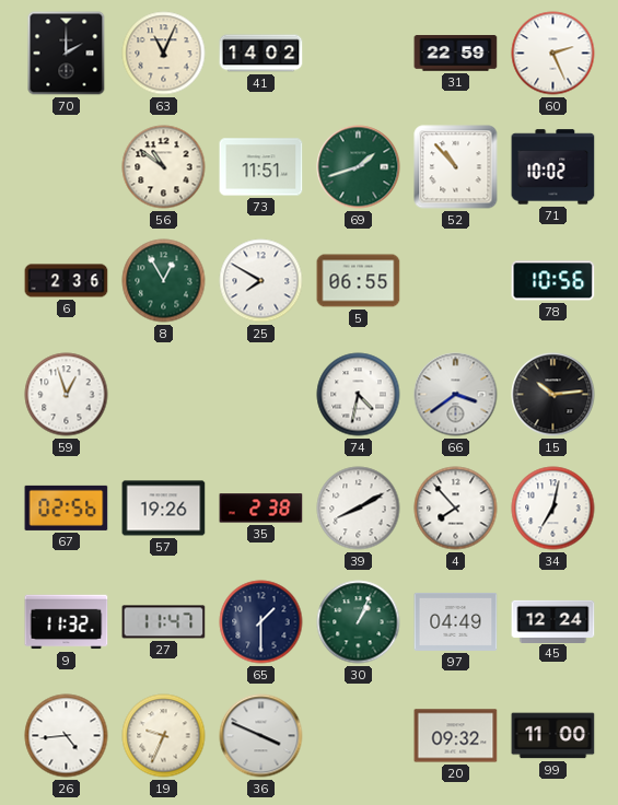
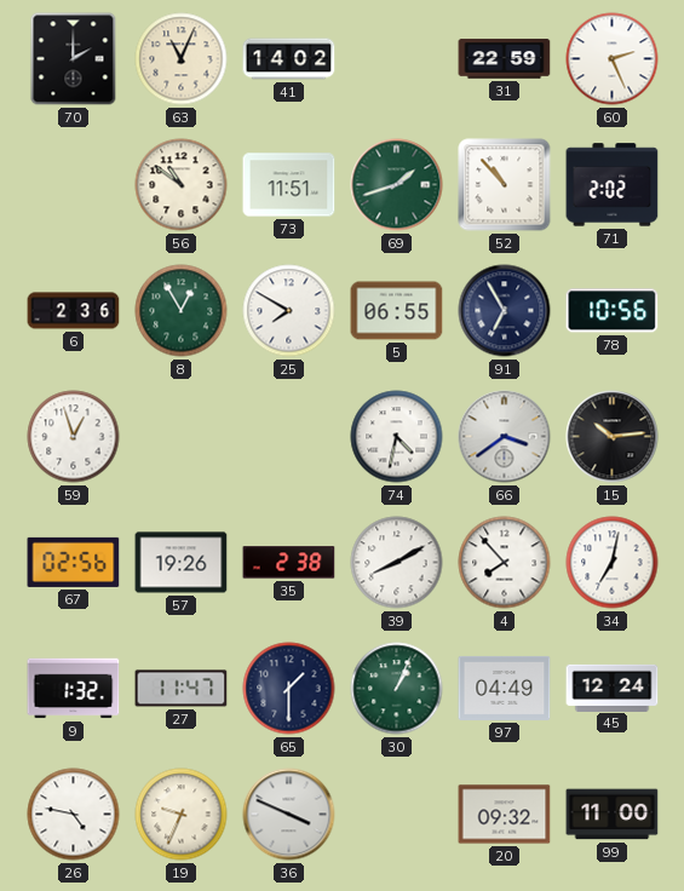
71: 10:02 -> 2:02
91: none -> 6:55
9: 11:32 -> 1:32
26: 4:44 -> 4:47
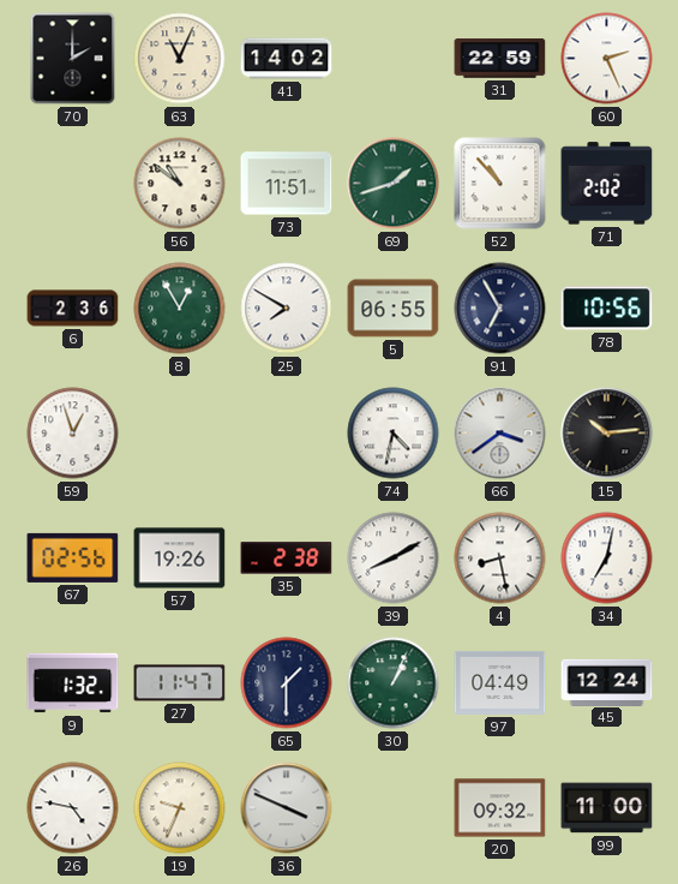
4: 7:53 -> 8:28
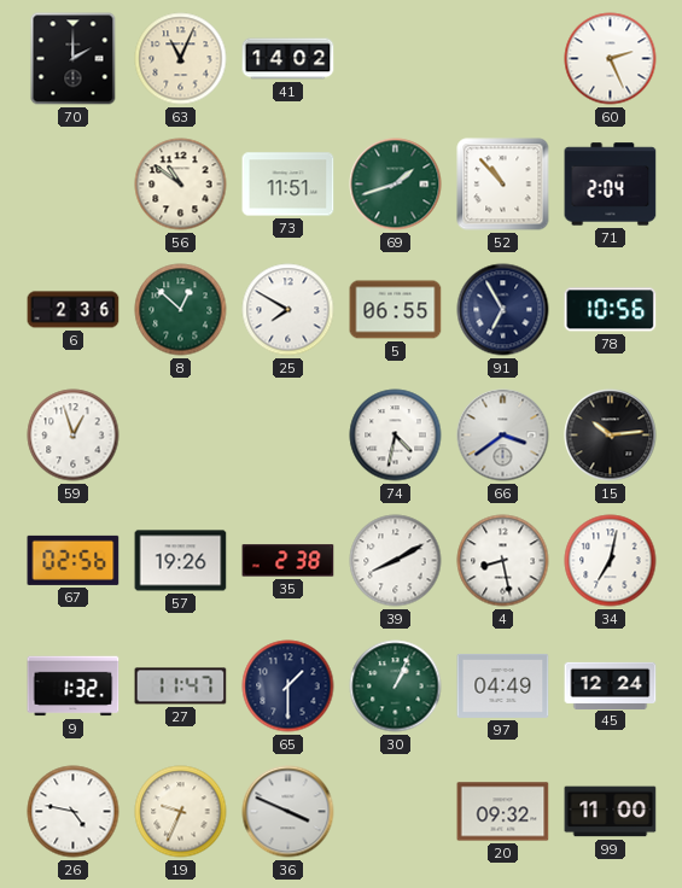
31: 22:59 -> none
71: 2:02 -> 2:04
8: 12:55 -> 12:52
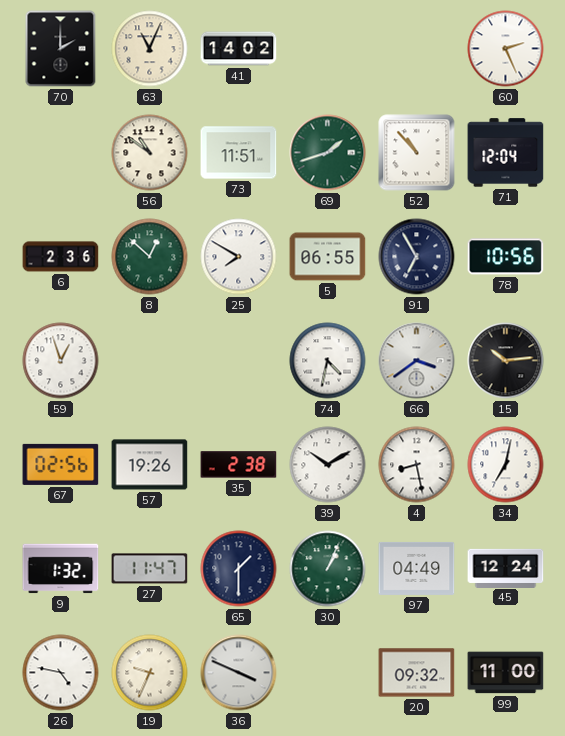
71: 2:04 -> 12:04
39: 8:10 -> 10:10
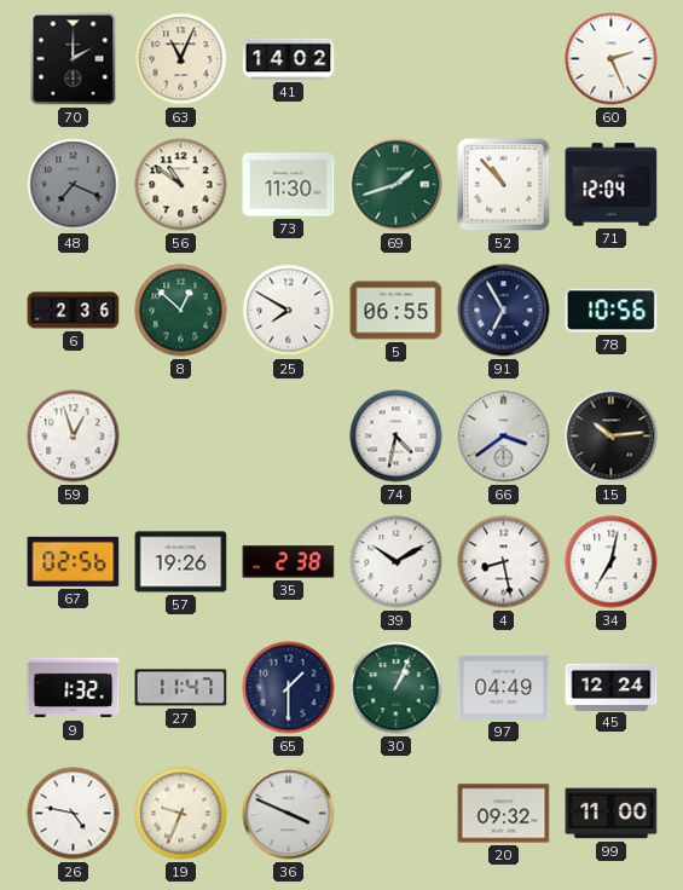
48: none -> 7:19
73: 11:51 -> 11:30
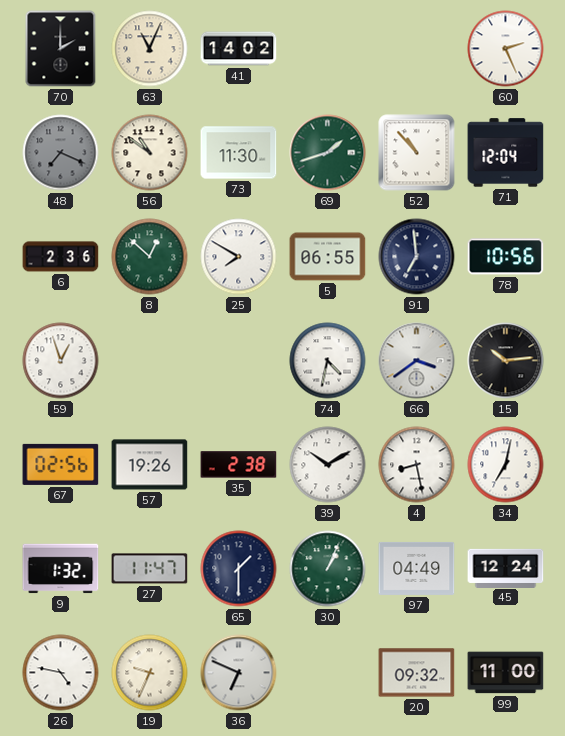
91: 6:55 -> 6:59
36: 3:49 -> 6:49
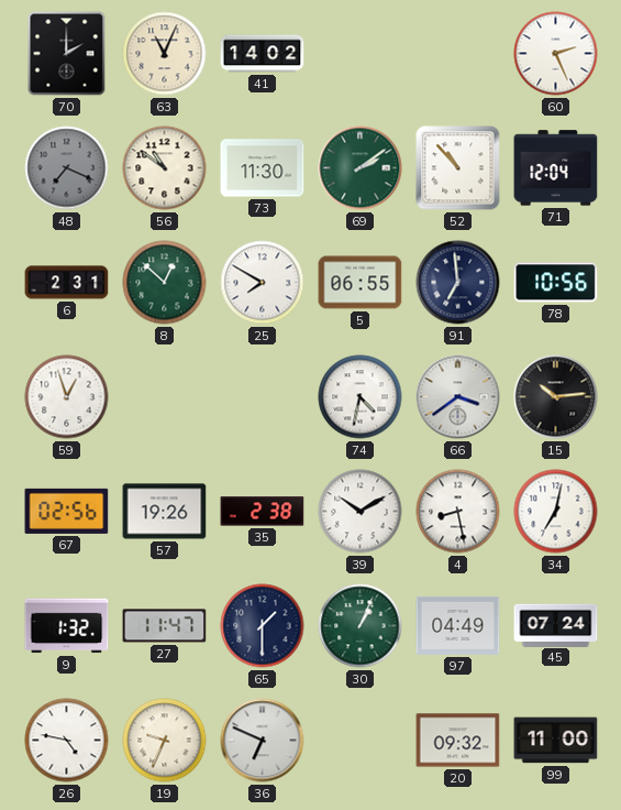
69: 1:42 -> 2:09
6: 2:36 -> 2:31
45: 12:24 -> 07:24
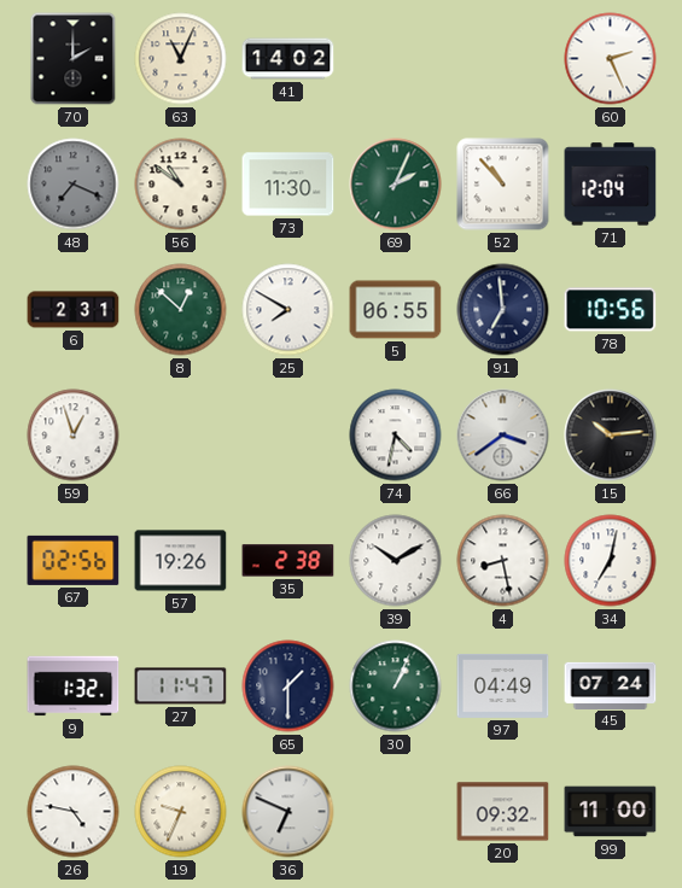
69: 2:09 -> 2:04
